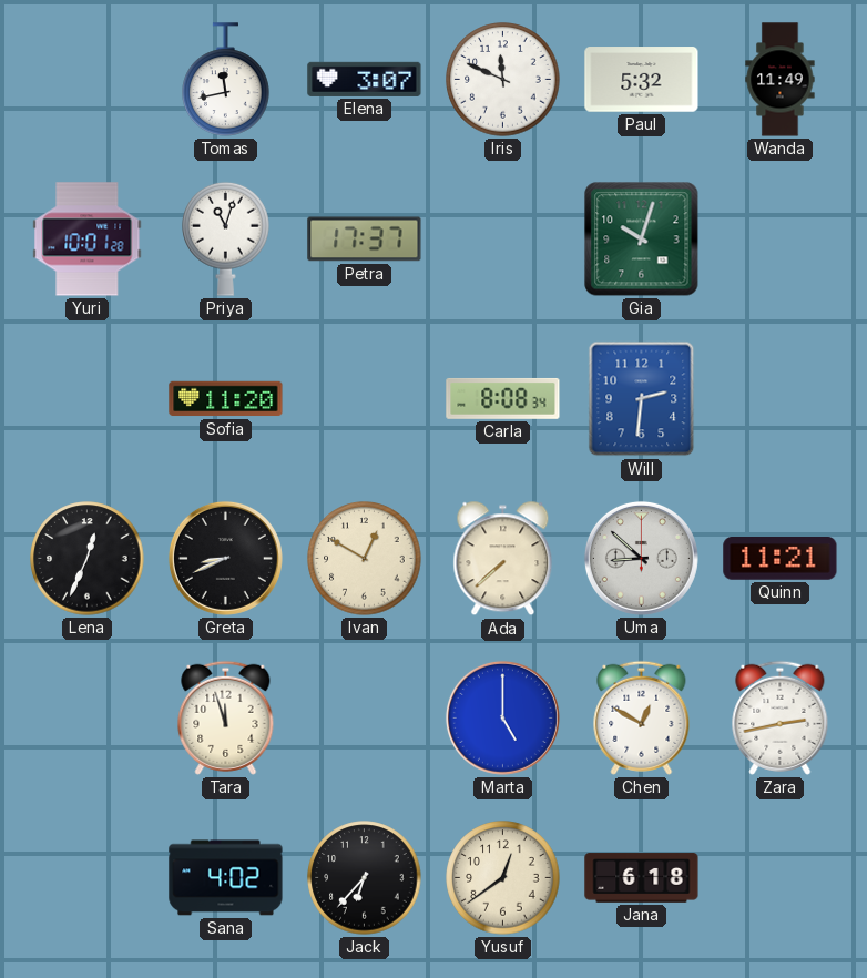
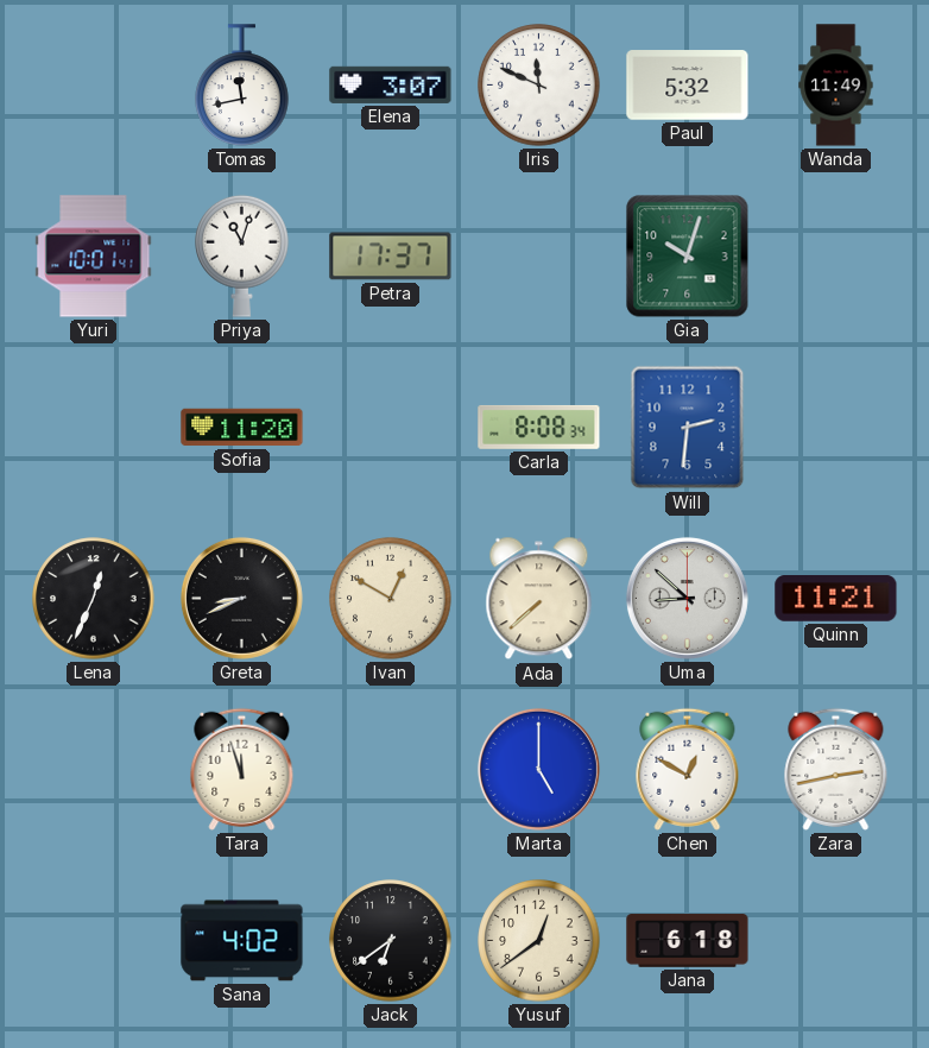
Yuri: 10:01:28 -> 10:01:41
Jack: 6:37 -> 6:39
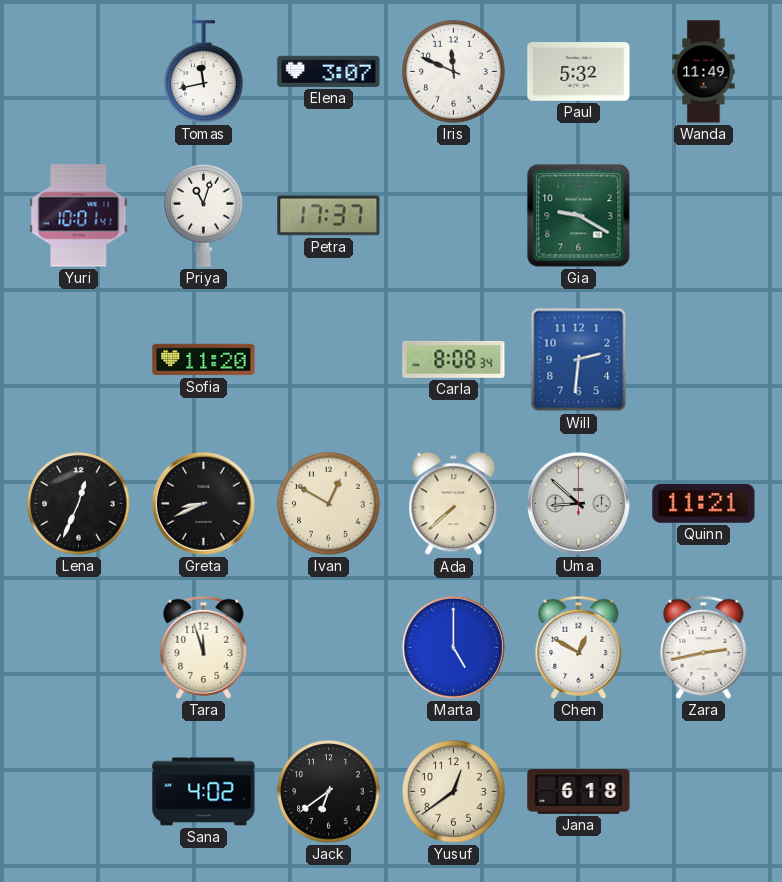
Gia: 10:03 -> 9:20
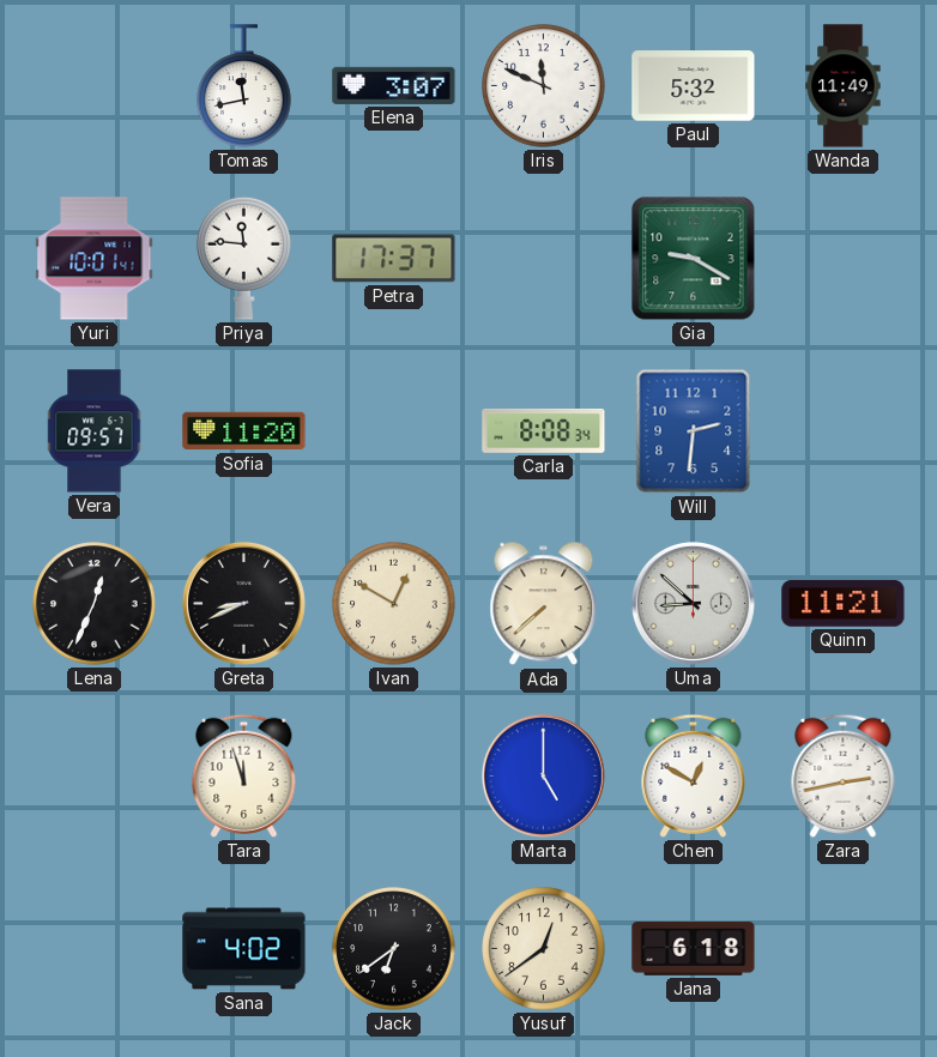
Priya: 11:03 -> 11:46
Vera: none -> 09:57
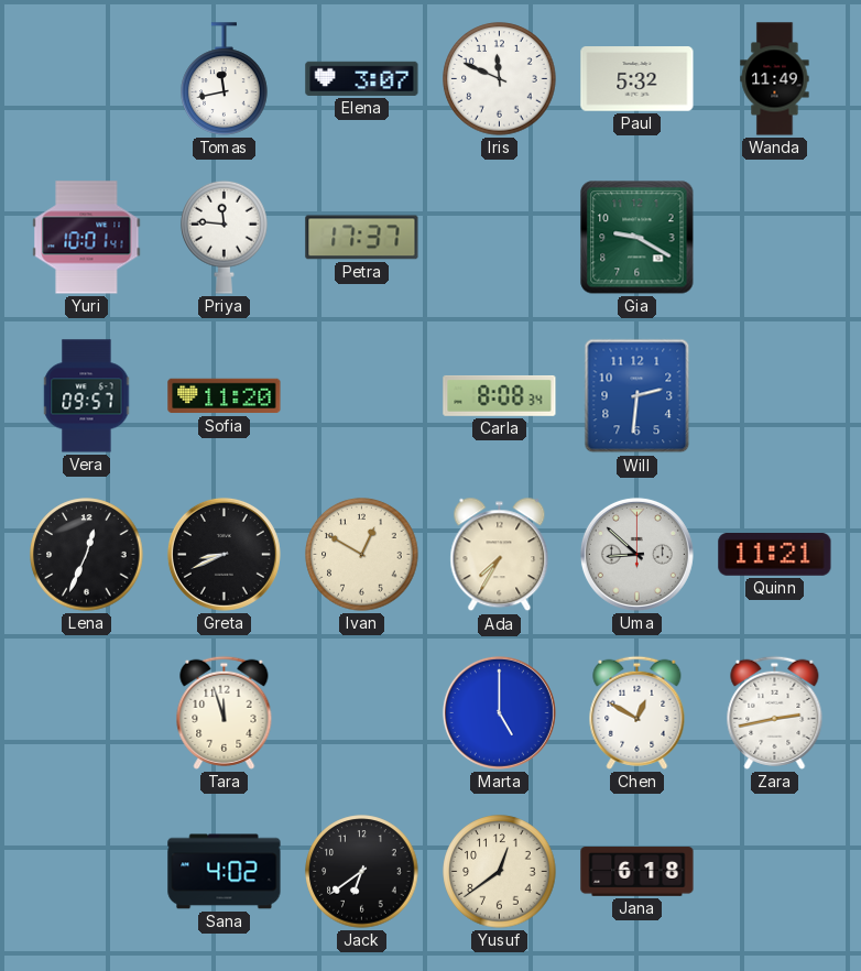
Ada: 7:38 -> 7:35
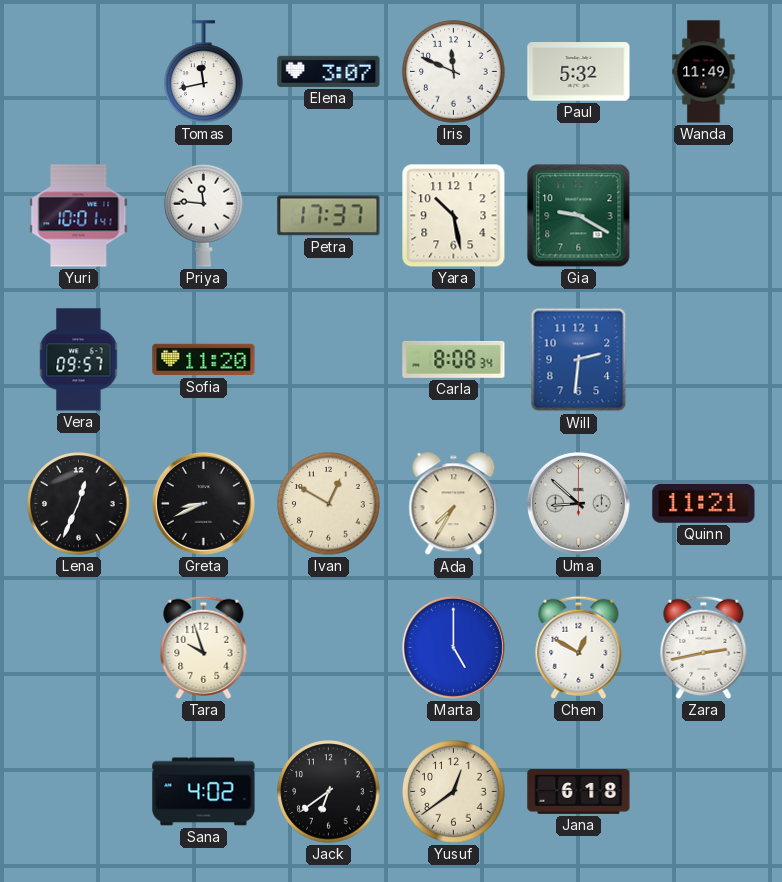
Yara: none -> 10:28
Tara: 11:57 -> 9:57
